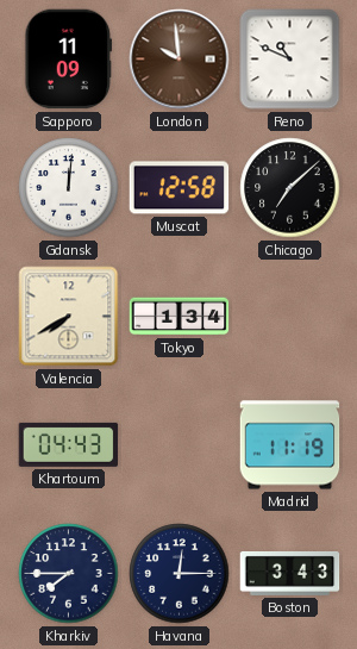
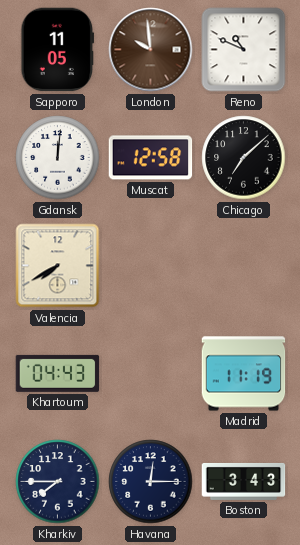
Sapporo: 11:09 -> 11:05
Tokyo: 1:34 -> none
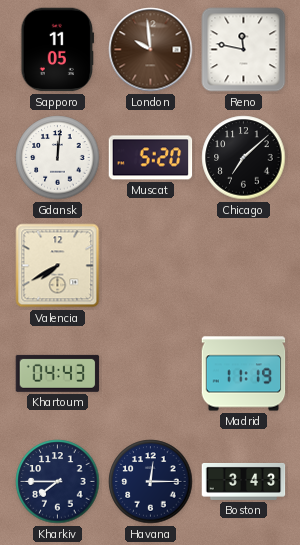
Reno: 10:49 -> 11:47
Muscat: 12:58 -> 5:20
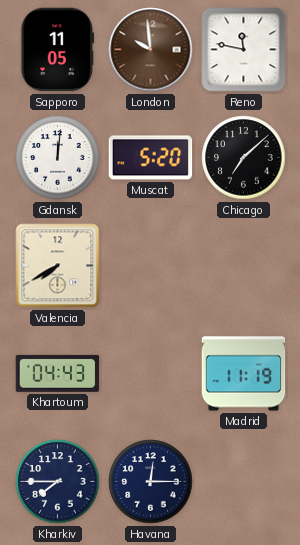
Boston: 3:43 -> none
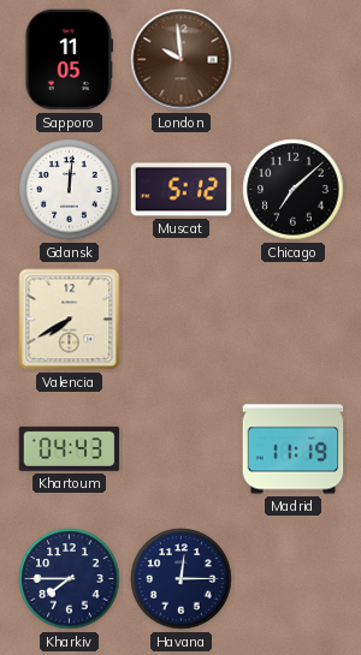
Reno: 11:47 -> none
Muscat: 5:20 -> 5:12
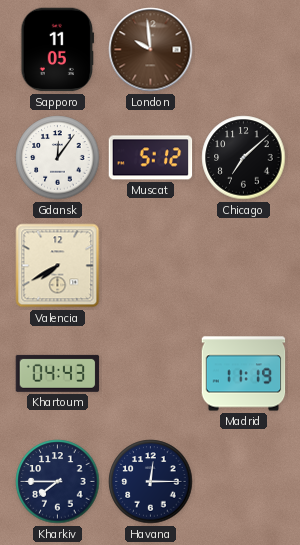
Gdansk: 12:01 -> 12:06
